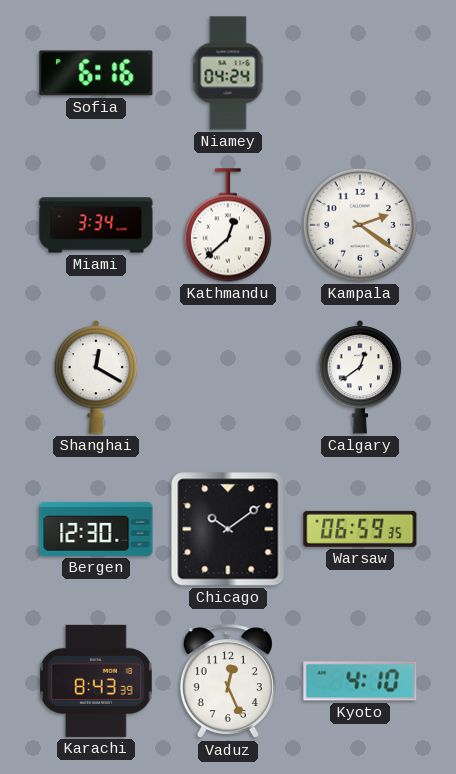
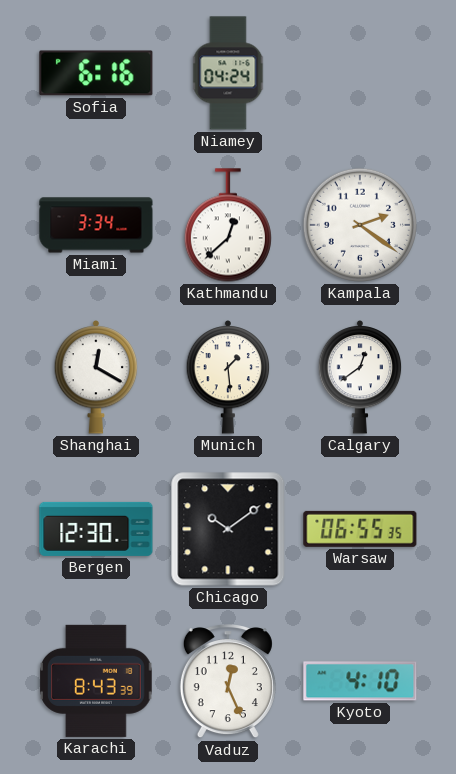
Munich: none -> 1:29
Warsaw: 06:59 -> 06:55
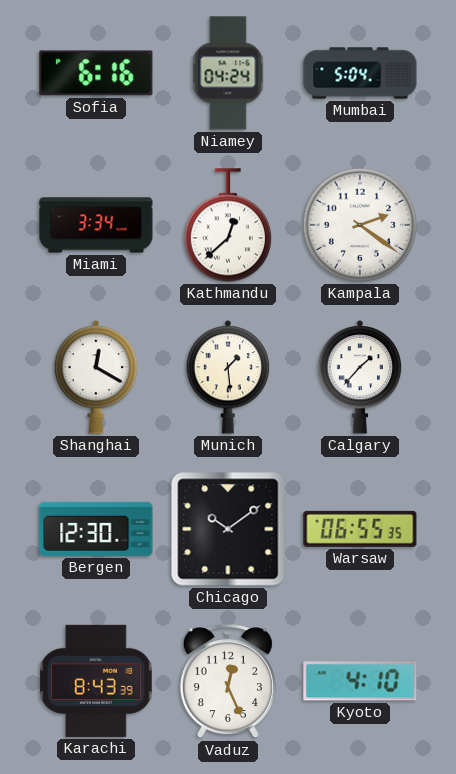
Mumbai: none -> 5:04
Calgary: 12:39 -> 1:37
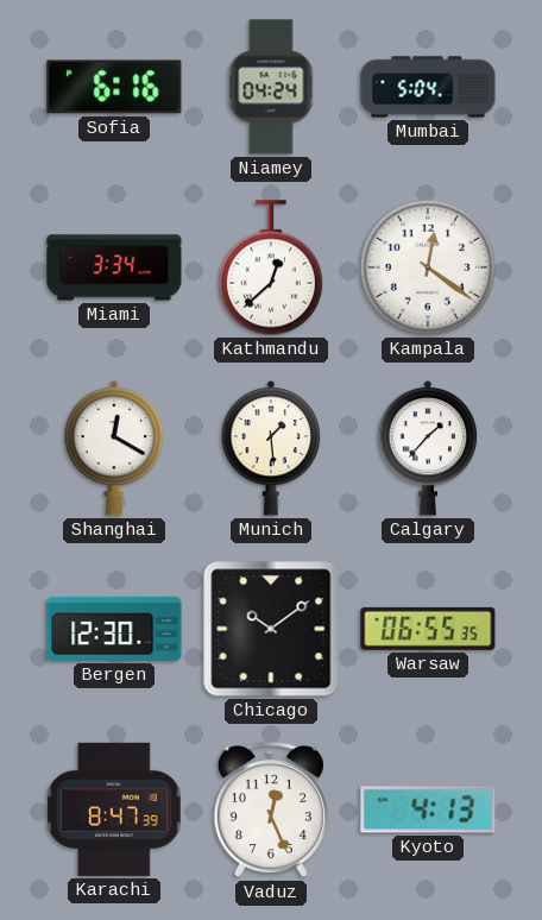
Kampala: 2:21 -> 12:21
Karachi: 8:43 -> 8:47
Kyoto: 4:10 -> 4:13
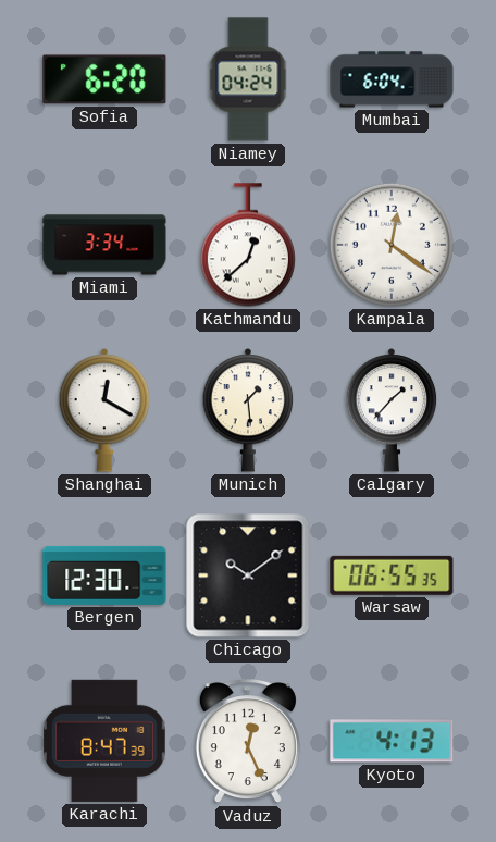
Sofia: 6:16 -> 6:20
Mumbai: 5:04 -> 6:04
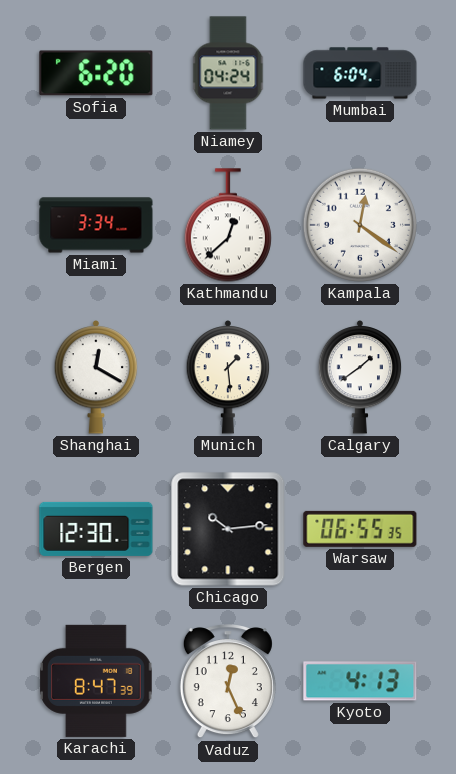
Calgary: 1:37 -> 1:39
Chicago: 10:09 -> 10:14
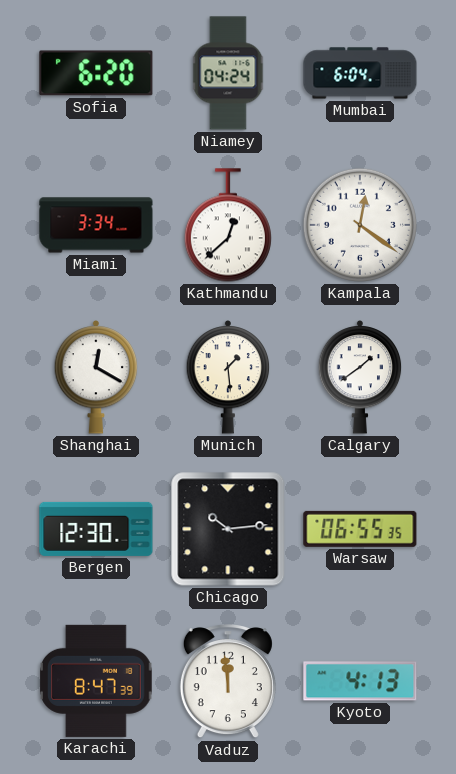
Vaduz: 12:26 -> 11:59
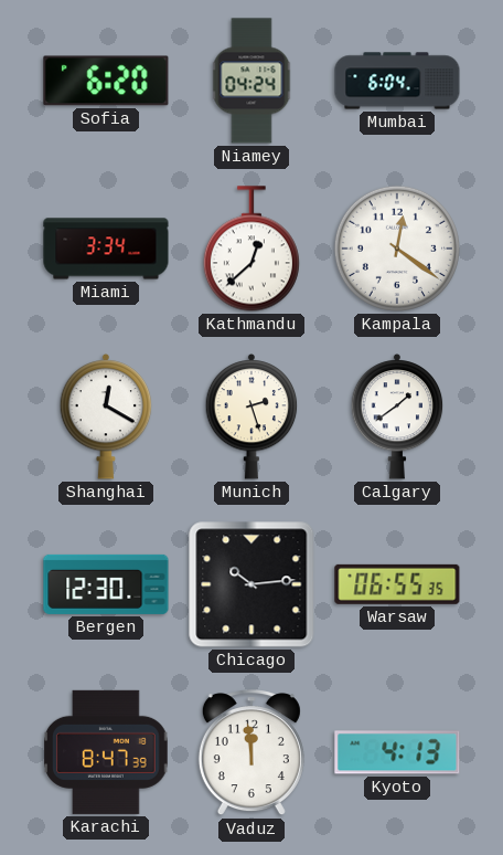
Munich: 1:29 -> 2:27
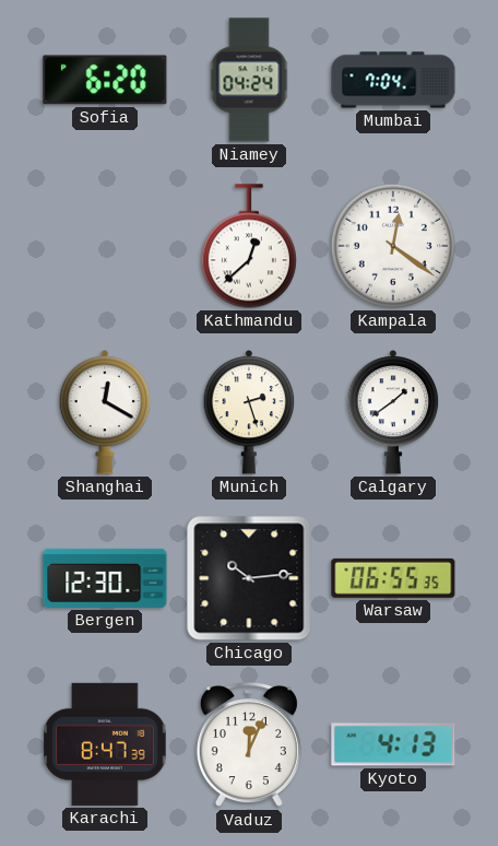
Mumbai: 6:04 -> 7:04
Miami: 3:34 -> none
Vaduz: 11:59 -> 12:04
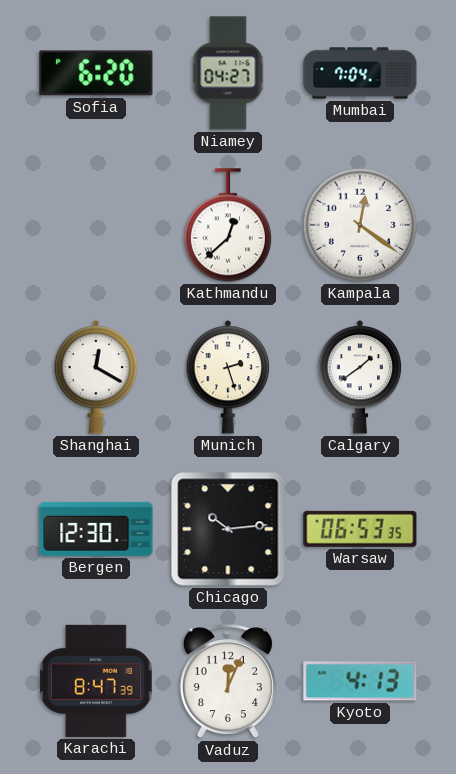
Niamey: 04:24 -> 04:27
Warsaw: 06:55 -> 06:53
